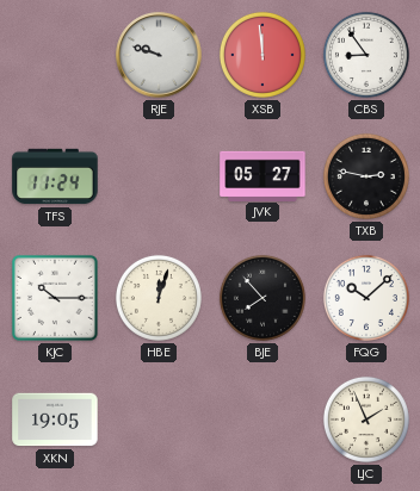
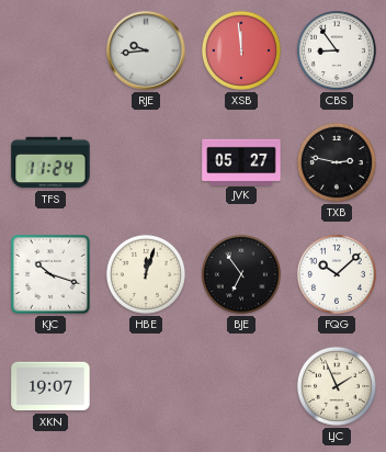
RJE: 9:48 -> 9:44
KJC: 10:15 -> 10:18
BJE: 7:53 -> 6:54
XKN: 19:05 -> 19:07
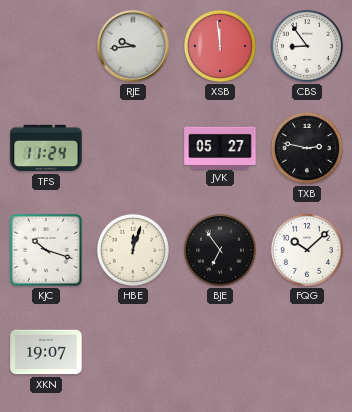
LJC: 1:56 -> none
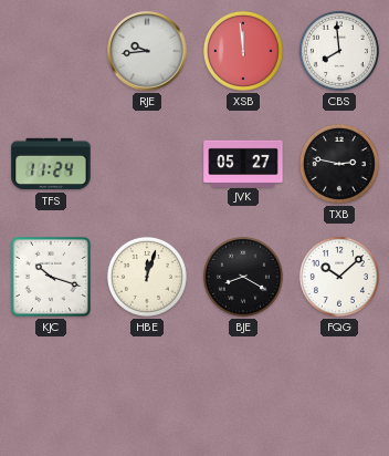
CBS: 8:54 -> 7:59
BJE: 6:54 -> 8:20
XKN: 19:07 -> none
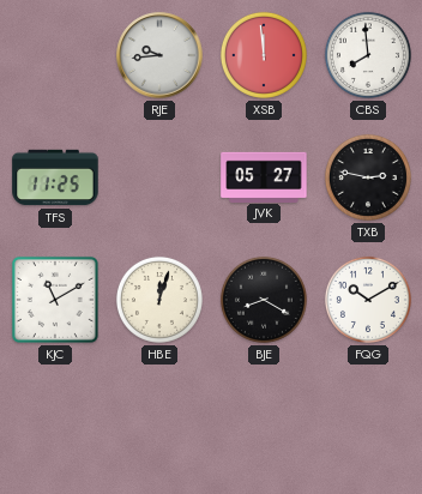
TFS: 11:24 -> 11:25
KJC: 10:18 -> 11:10
FQG: 10:08 -> 10:10
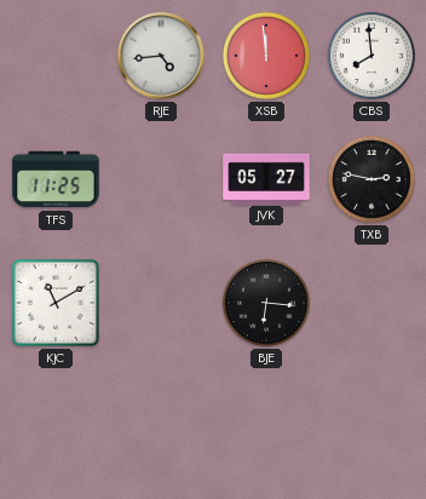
RJE: 9:44 -> 4:44
HBE: 12:03 -> none
BJE: 8:20 -> 6:16
FQG: 10:10 -> none
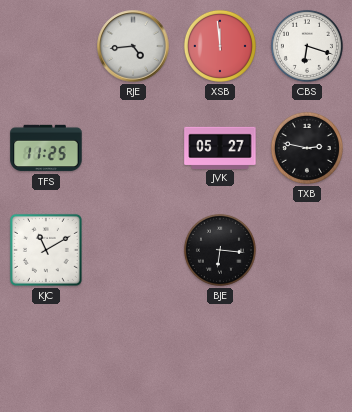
CBS: 7:59 -> 6:18
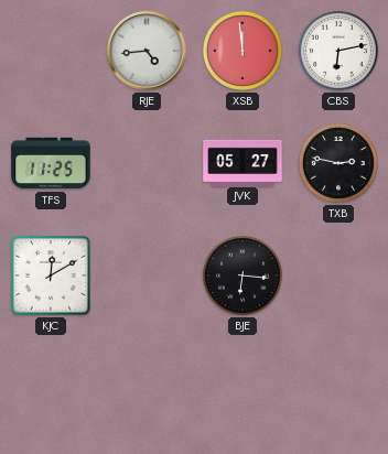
CBS: 6:18 -> 6:13
KJC: 11:10 -> 12:10
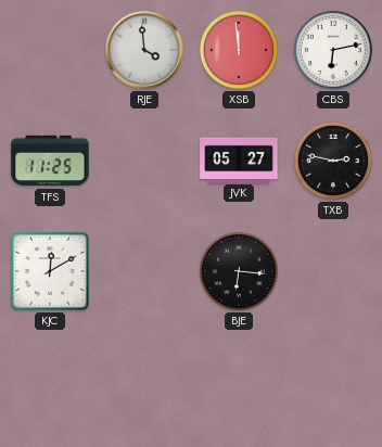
RJE: 4:44 -> 3:59
